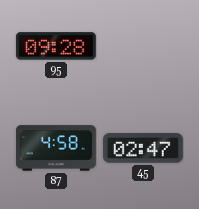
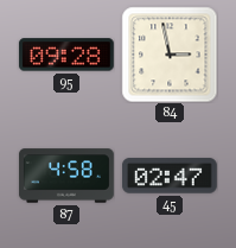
84: none -> 2:58
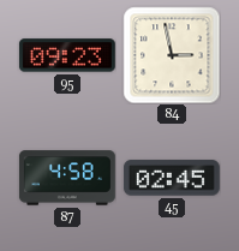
95: 09:28 -> 09:23
45: 02:47 -> 02:45
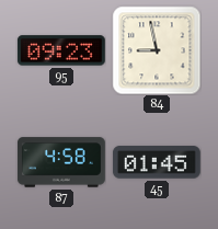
84: 2:58 -> 8:58
45: 02:45 -> 01:45
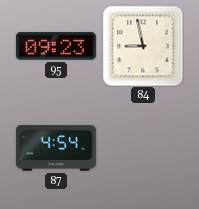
87: 4:58 -> 4:54
45: 01:45 -> none
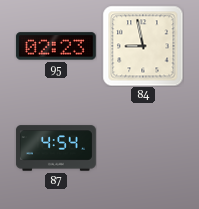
95: 09:23 -> 02:23
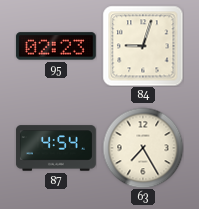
84: 8:58 -> 9:03
63: none -> 7:25
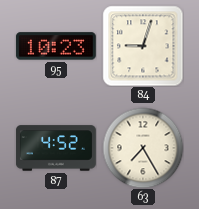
95: 02:23 -> 10:23
87: 4:54 -> 4:52
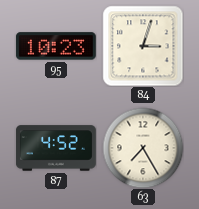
84: 9:03 -> 3:03
